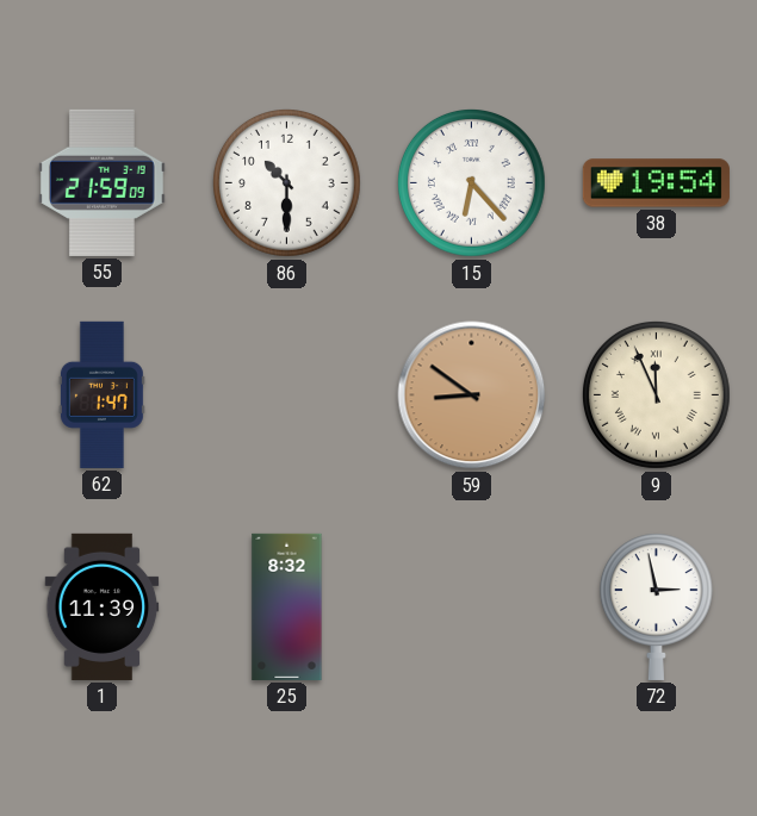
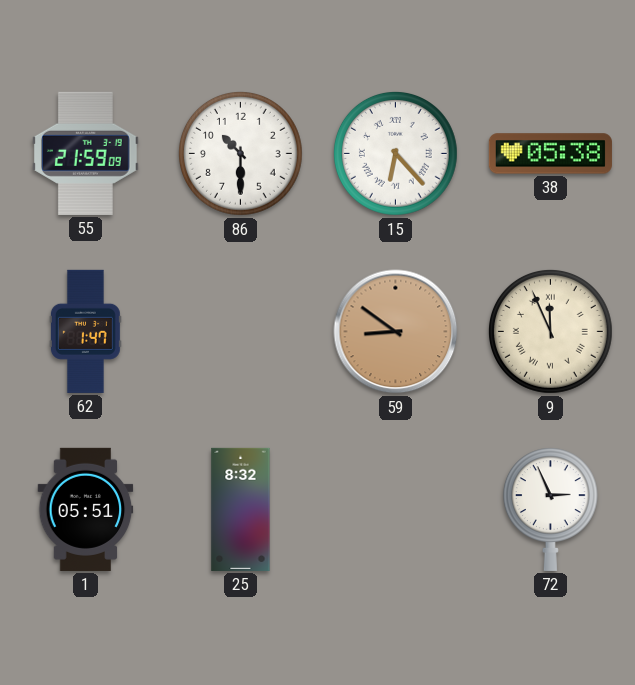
38: 19:54 -> 05:38
1: 11:39 -> 05:51
72: 2:58 -> 2:56
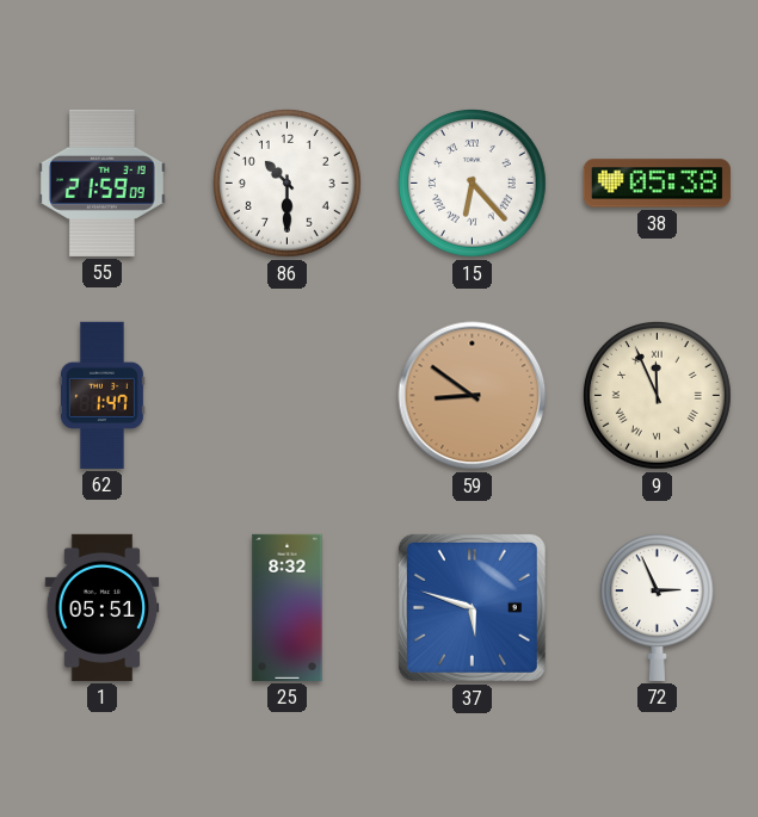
37: none -> 5:48
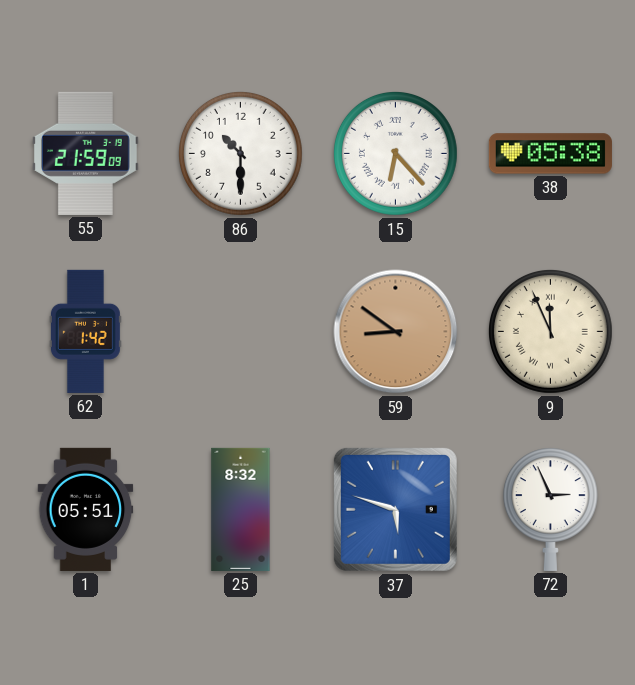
62: 1:47 -> 1:42
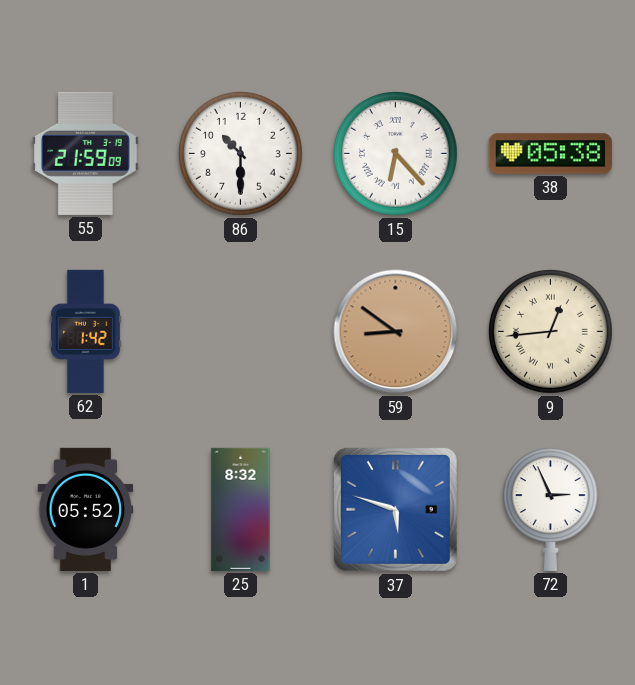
9: 11:56 -> 12:44
1: 05:51 -> 05:52
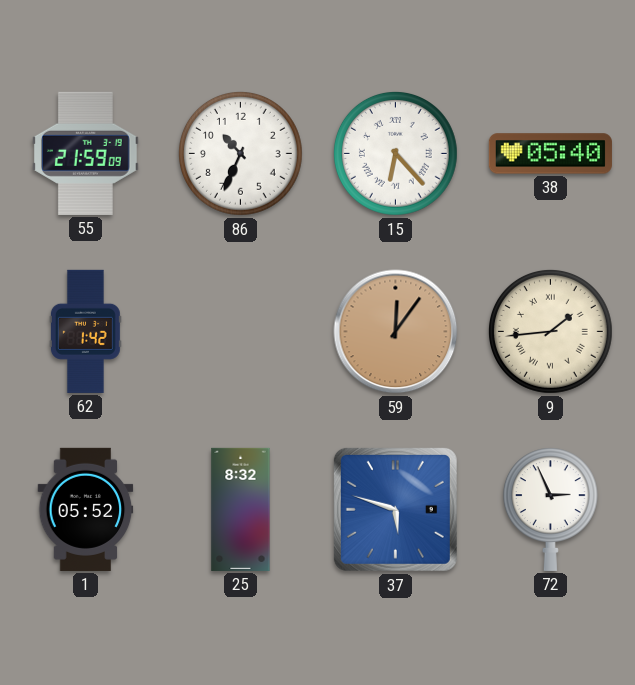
86: 10:30 -> 10:34
38: 05:38 -> 05:40
59: 8:51 -> 12:06
9: 12:44 -> 1:44
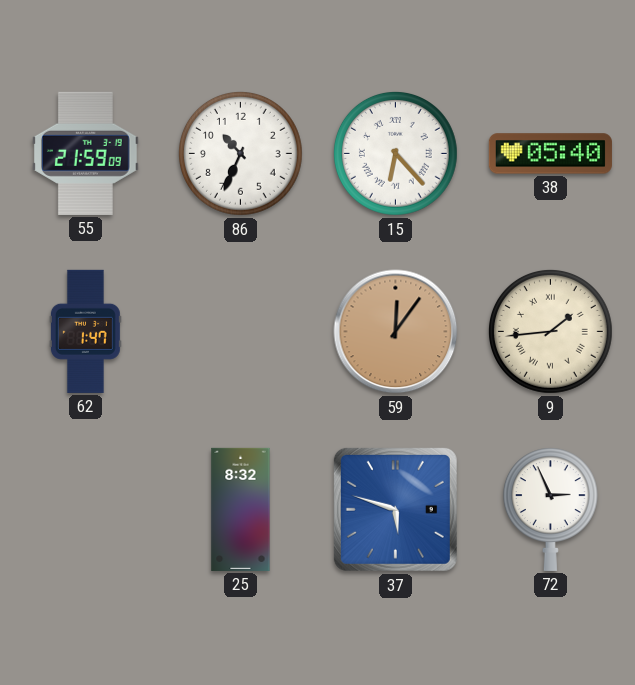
62: 1:42 -> 1:47
1: 05:52 -> none
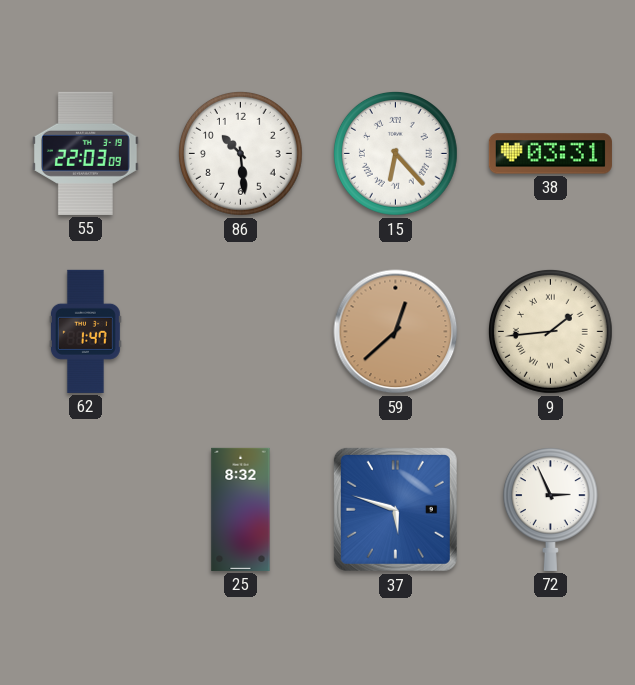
55: 21:59 -> 22:03
86: 10:34 -> 10:29
38: 05:40 -> 03:31
59: 12:06 -> 12:38
